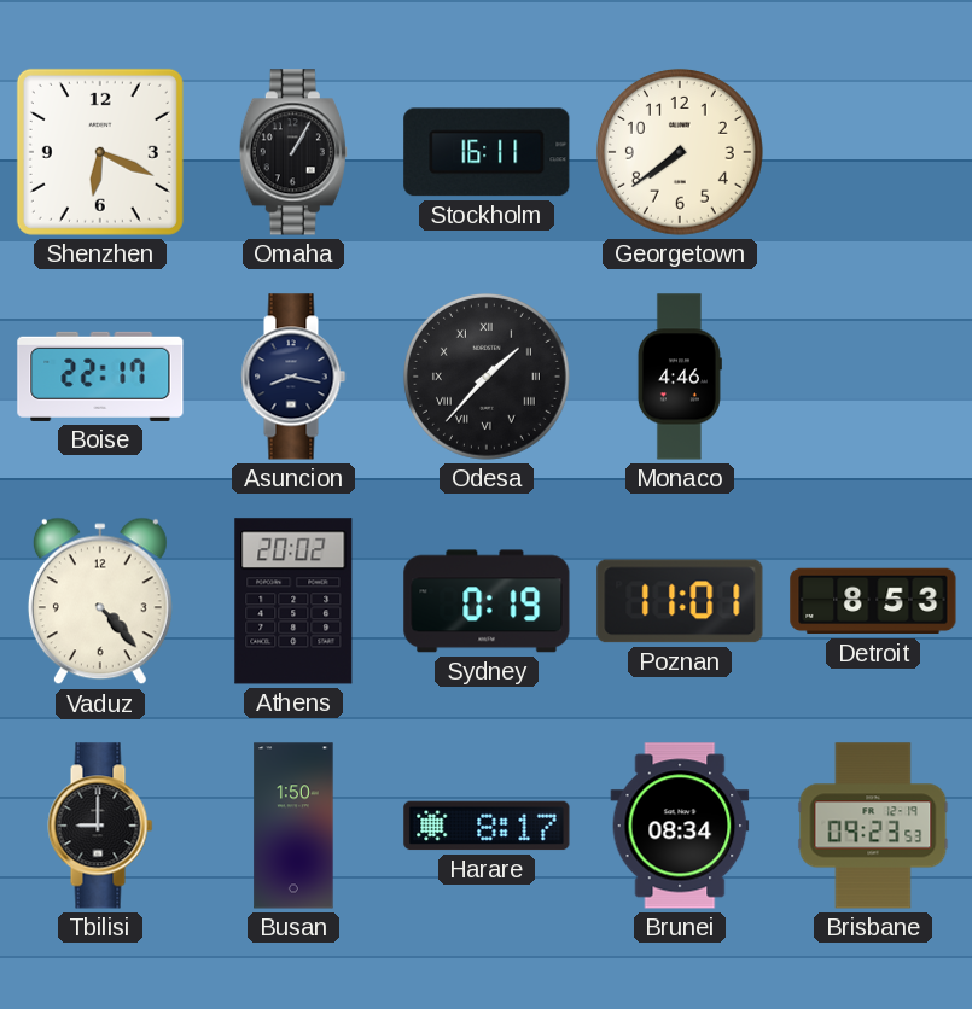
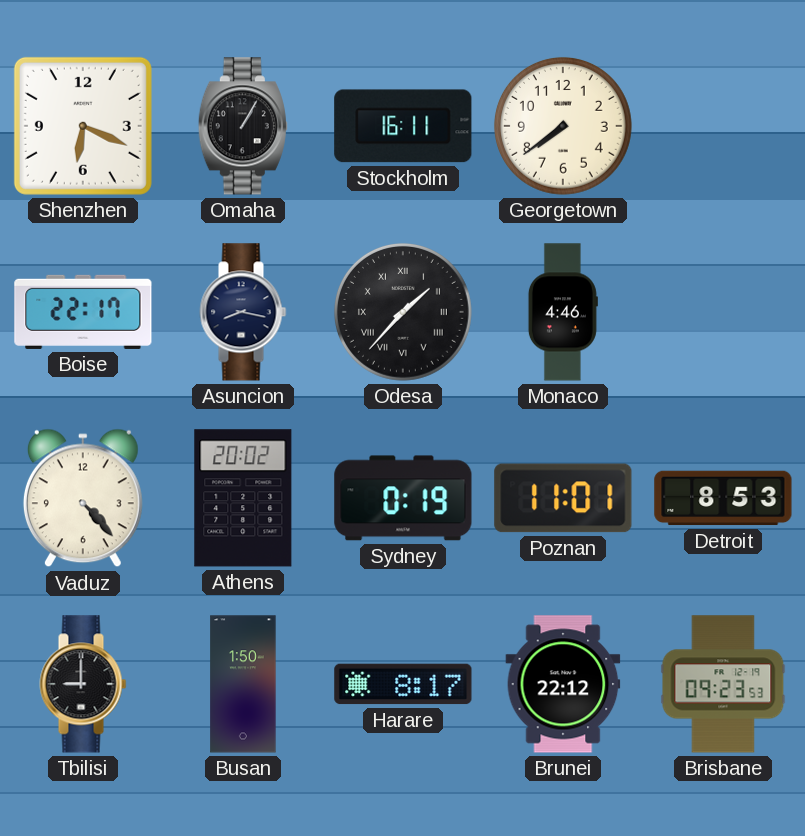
Brunei: 08:34 -> 22:12
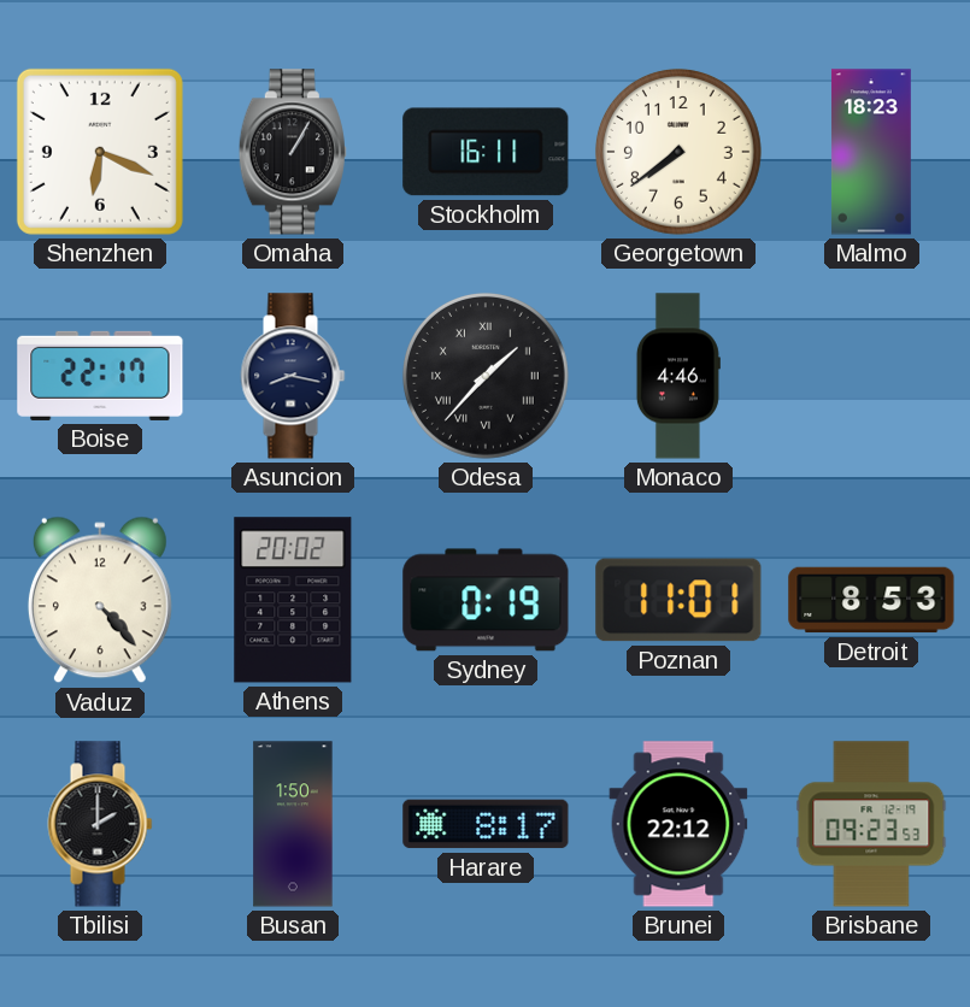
Malmo: none -> 18:23
Tbilisi: 9:00 -> 2:00
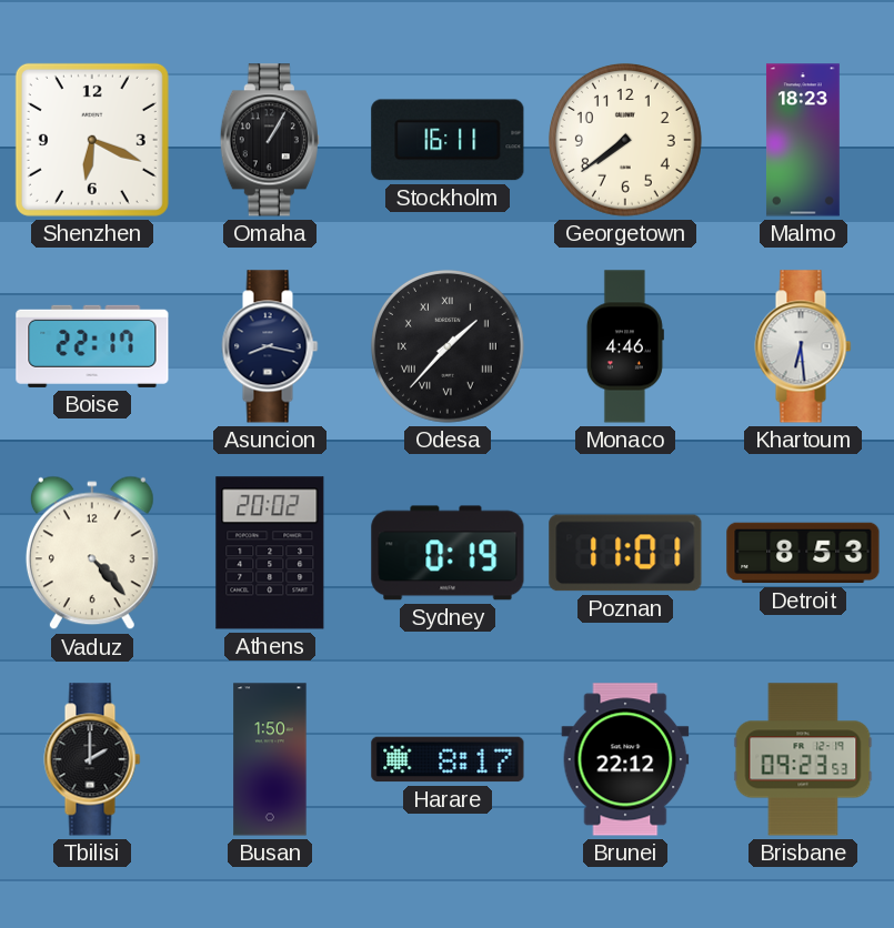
Khartoum: none -> 6:29
